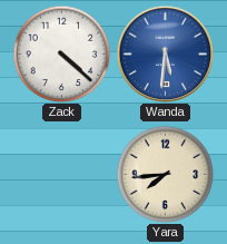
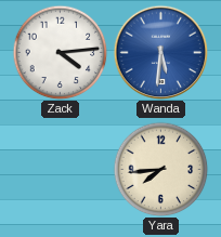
Zack: 4:22 -> 4:14
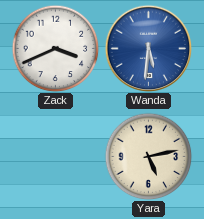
Zack: 4:14 -> 3:41
Yara: 7:44 -> 5:13
